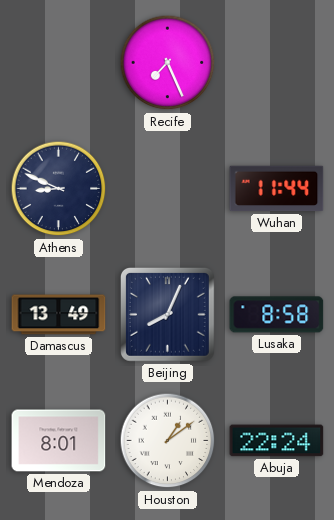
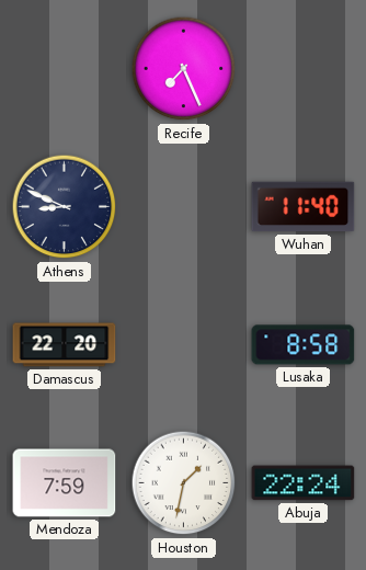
Wuhan: 11:44 -> 11:40
Damascus: 13:49 -> 22:20
Beijing: 8:04 -> none
Mendoza: 8:01 -> 7:59
Houston: 1:09 -> 1:32
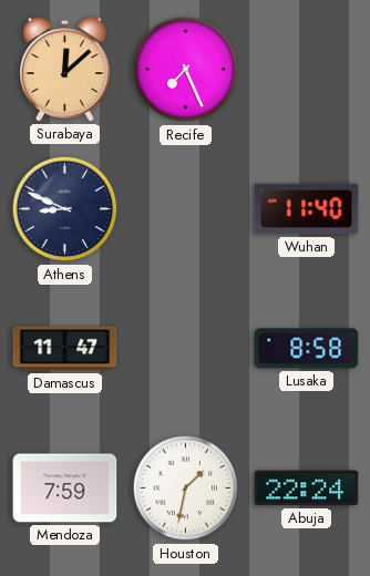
Surabaya: none -> 12:08
Damascus: 22:20 -> 11:47
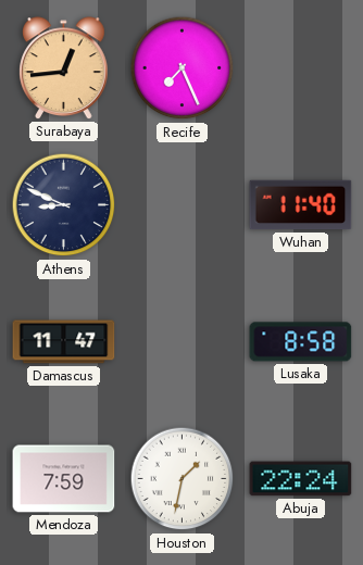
Surabaya: 12:08 -> 12:44
